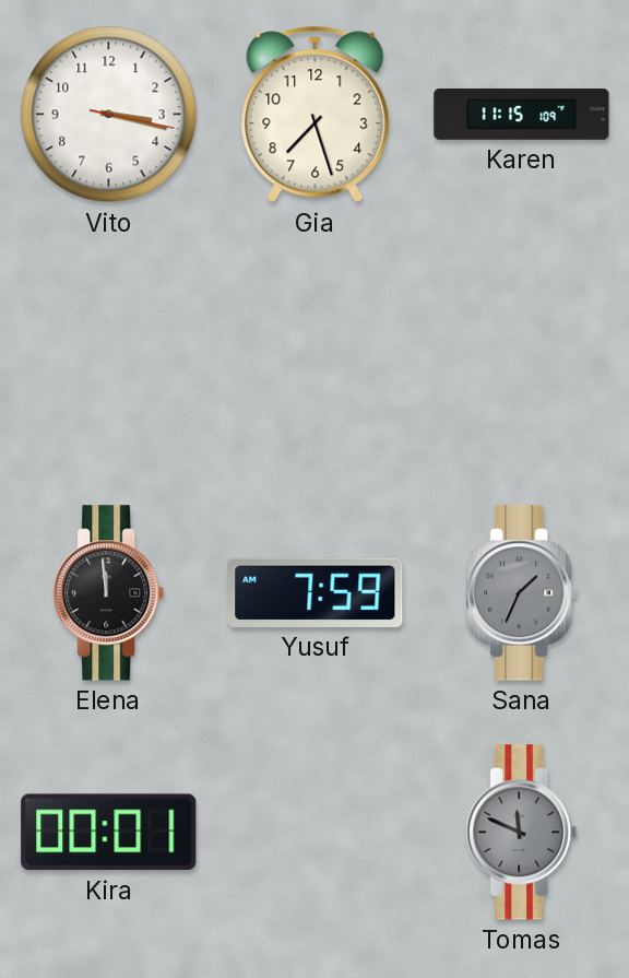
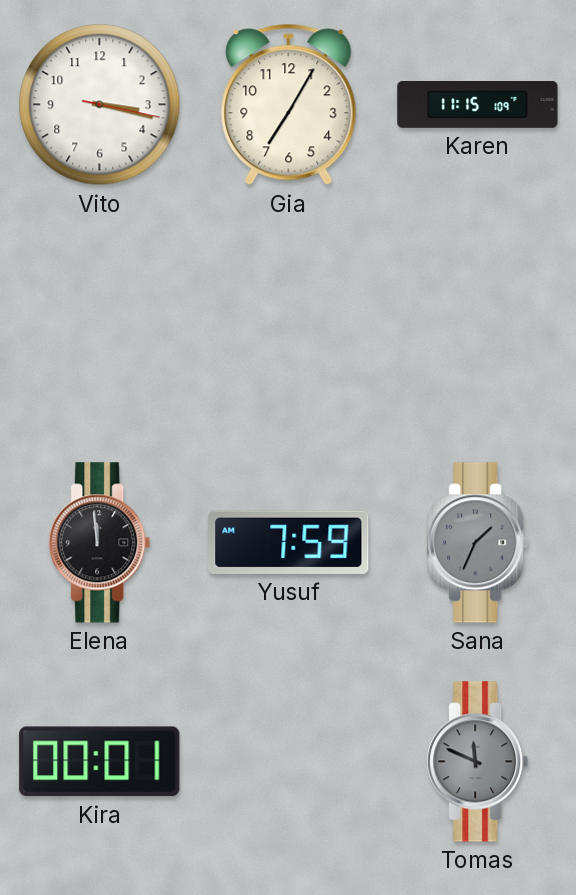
Gia: 7:27 -> 7:05
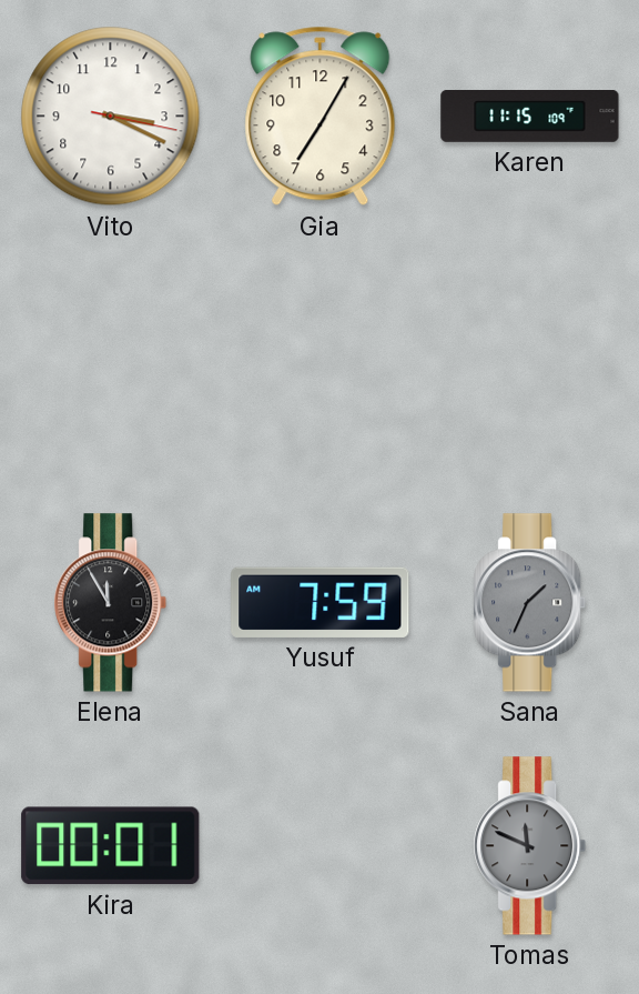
Vito: 3:17 -> 3:19
Elena: 11:59 -> 11:55
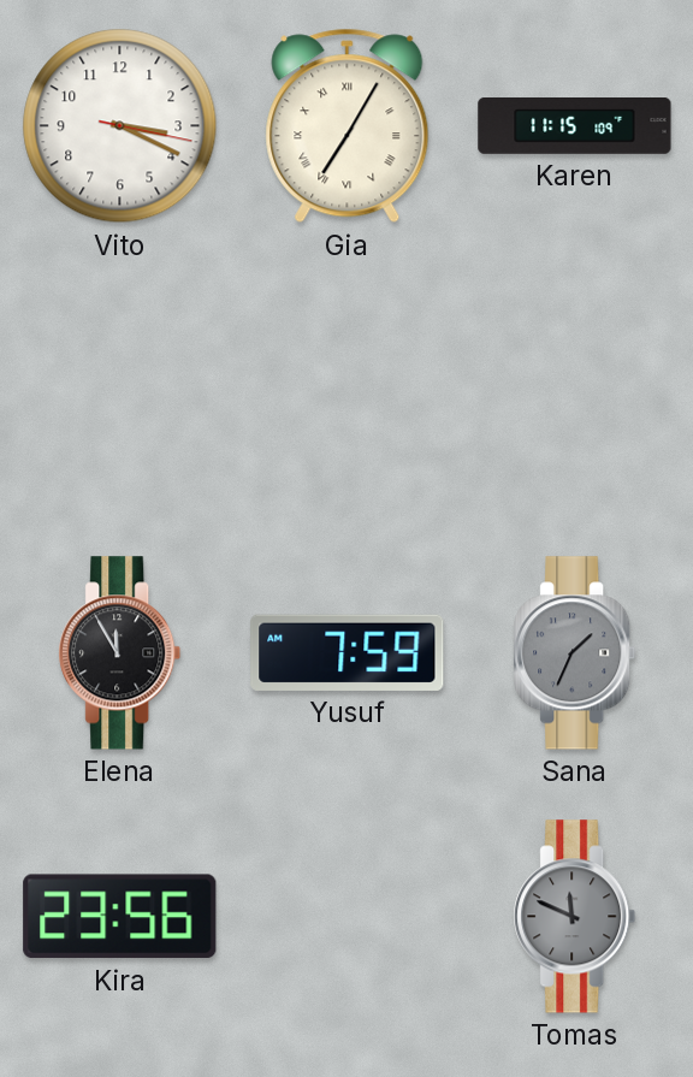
Gia numerals: Arabic -> Roman
Kira: 00:01 -> 23:56
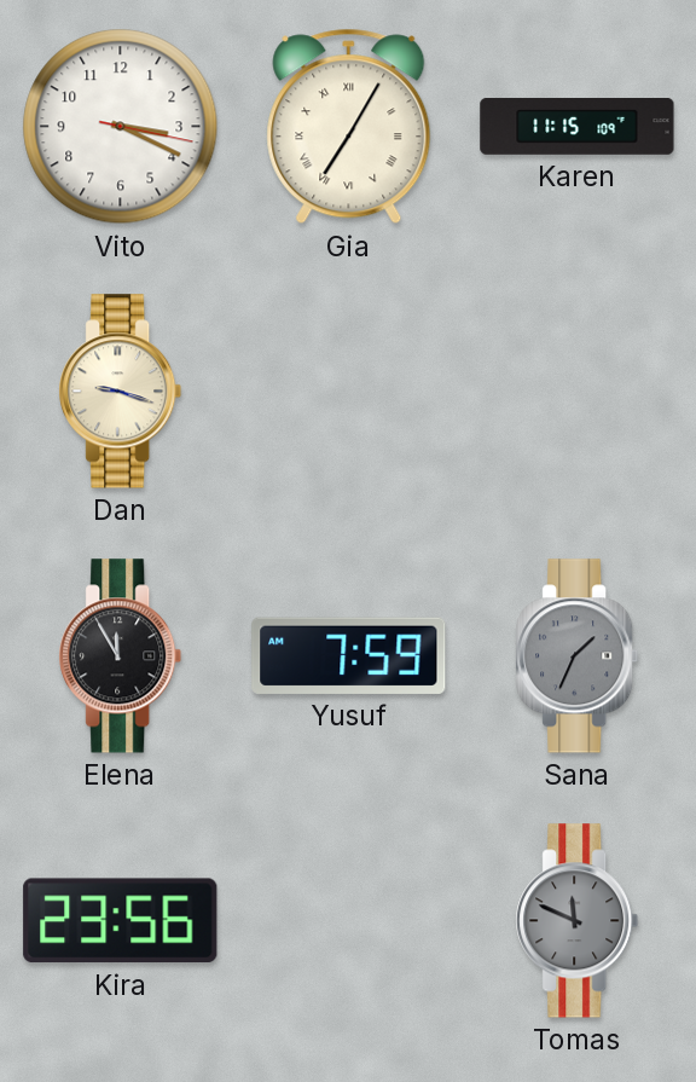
Dan: none -> 9:18
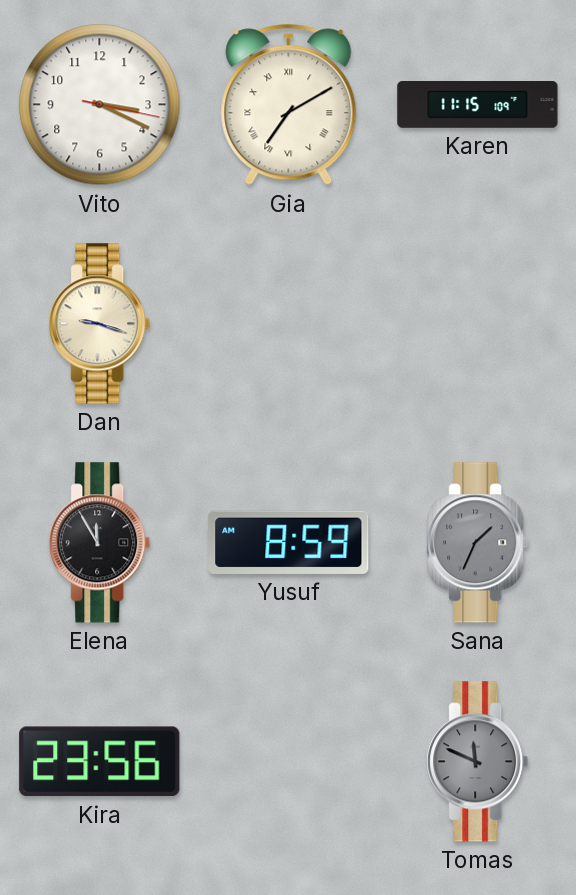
Gia: 7:05 -> 7:10
Yusuf: 7:59 -> 8:59
